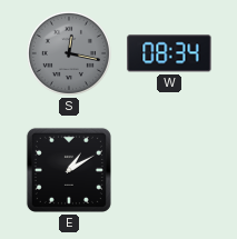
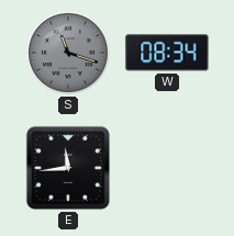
S: 12:17 -> 11:18
E: 1:10 -> 11:44
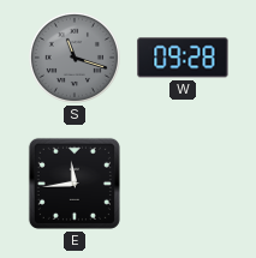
W: 08:34 -> 09:28
